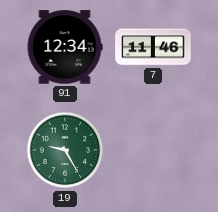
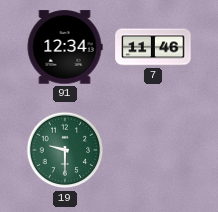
19: 9:25 -> 9:30
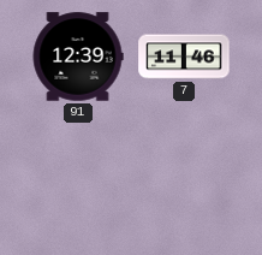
91: 12:34 -> 12:39
19: 9:30 -> none
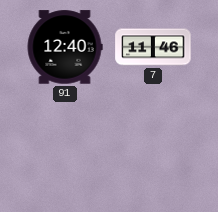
91: 12:39 -> 12:40
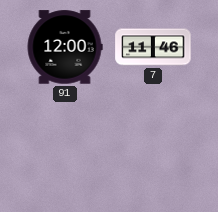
91: 12:40 -> 12:00
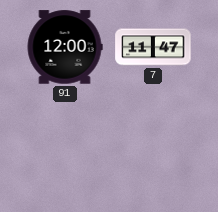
7: 11:46 -> 11:47
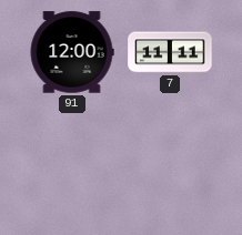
7: 11:47 -> 11:11
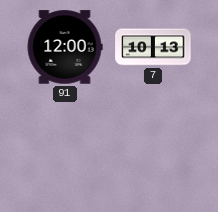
7: 11:11 -> 10:13
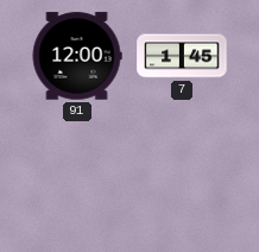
7: 10:13 -> 1:45
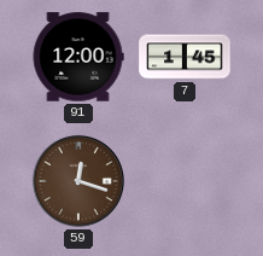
59: none -> 12:18
